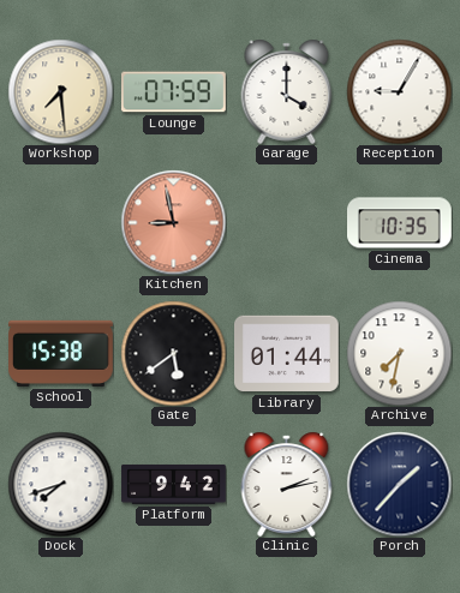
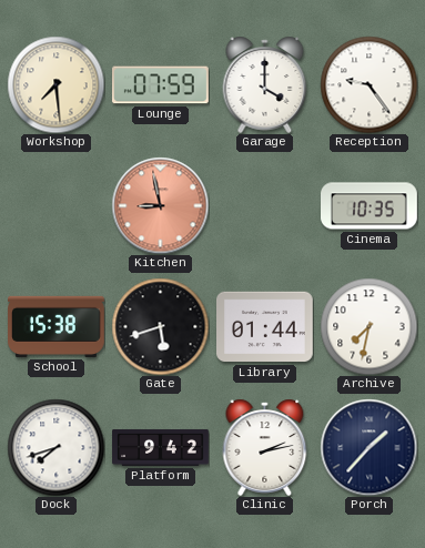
Reception: 9:05 -> 9:24
Gate: 5:39 -> 5:42
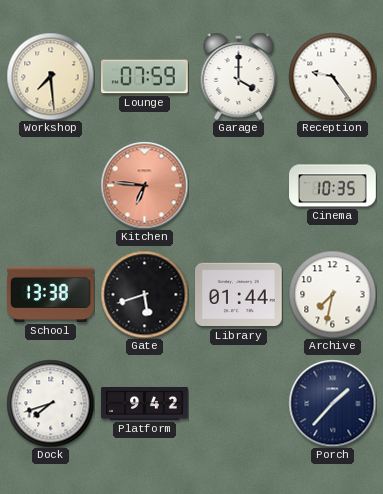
Kitchen: 8:58 -> 6:46
School: 15:38 -> 13:38
Clinic: 2:13 -> none
